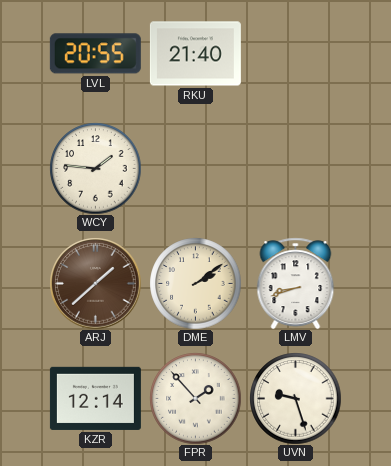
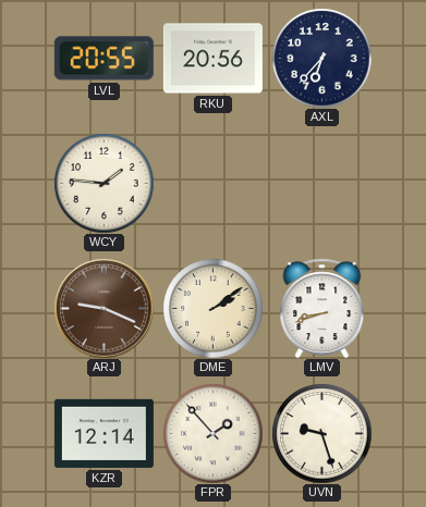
RKU: 21:40 -> 20:56
AXL: none -> 6:37
ARJ: 1:38 -> 9:19
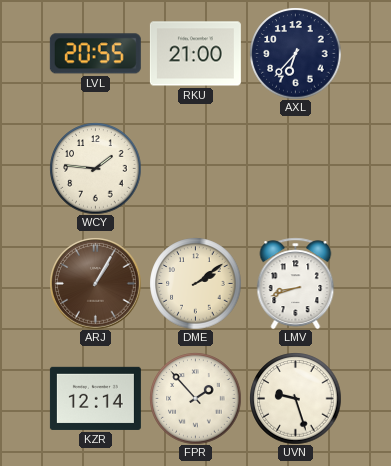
RKU: 20:56 -> 21:00
ARJ: 9:19 -> 1:05
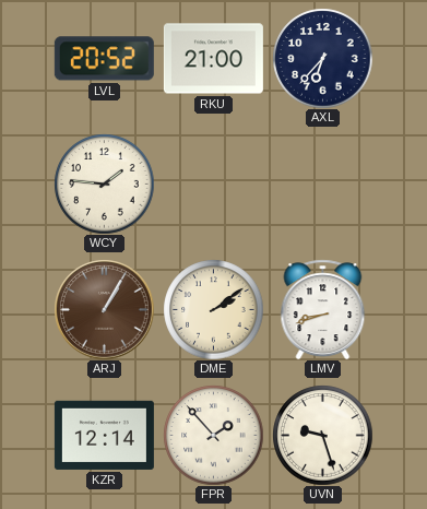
LVL: 20:55 -> 20:52
